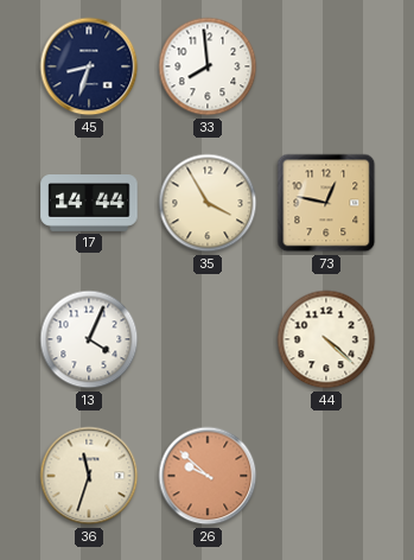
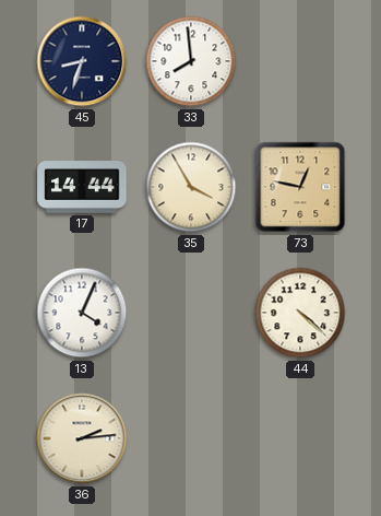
36: 11:33 -> 2:14
26: 9:52 -> none
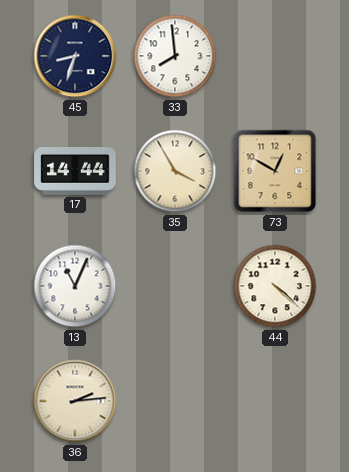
73: 12:47 -> 12:50
13: 4:04 -> 11:04
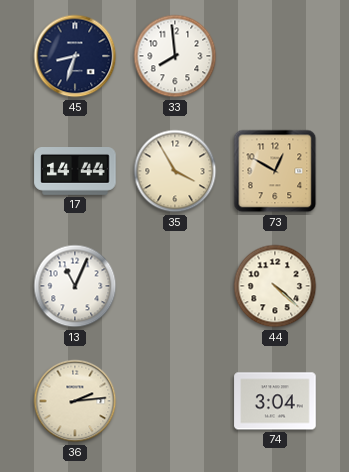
74: none -> 3:04
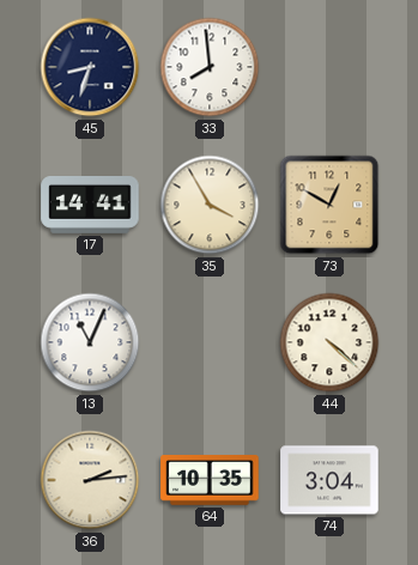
17: 14:44 -> 14:41
64: none -> 10:35
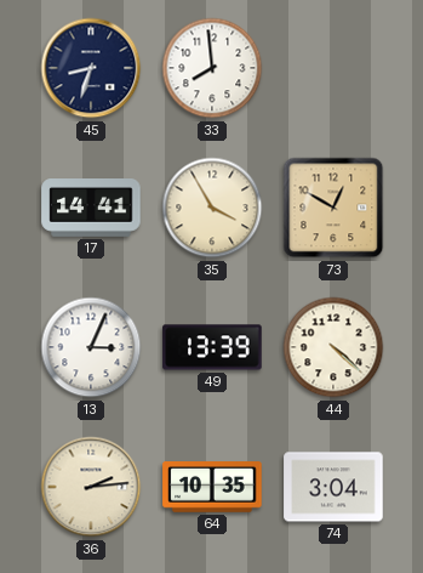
13: 11:04 -> 3:04
49: none -> 13:39
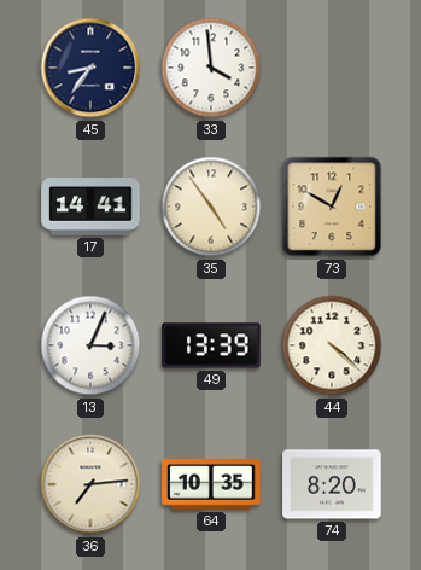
45: 8:33 -> 8:36
33: 7:59 -> 3:59
35: 3:55 -> 4:54
36: 2:14 -> 7:14
74: 3:04 -> 8:20
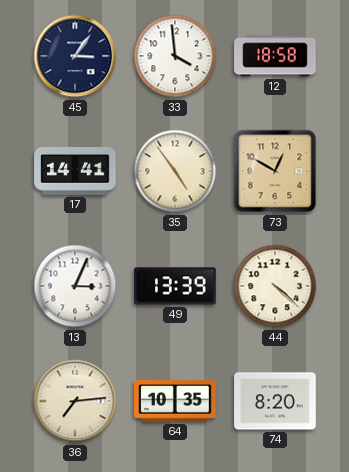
45: 8:36 -> 3:06
12: none -> 18:58
